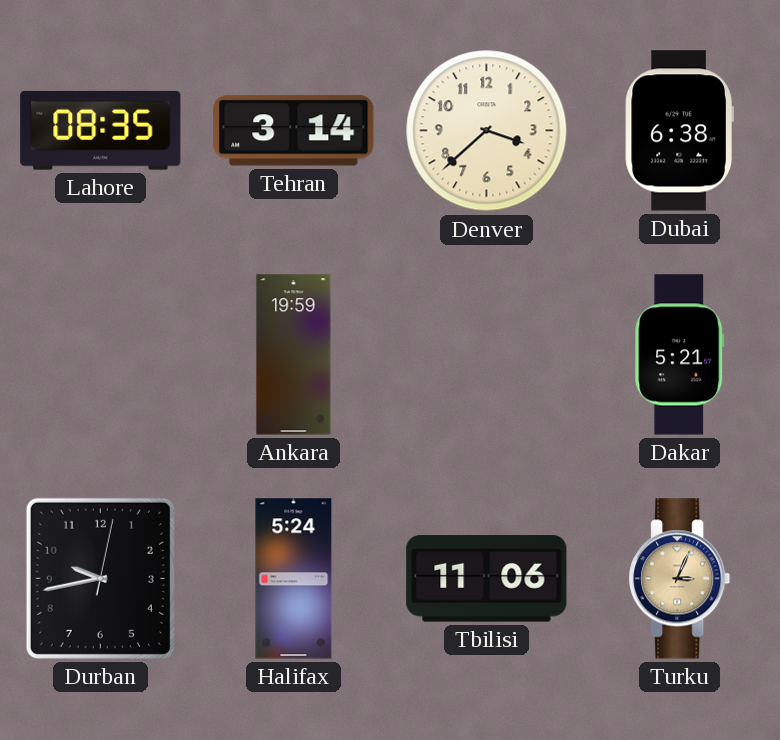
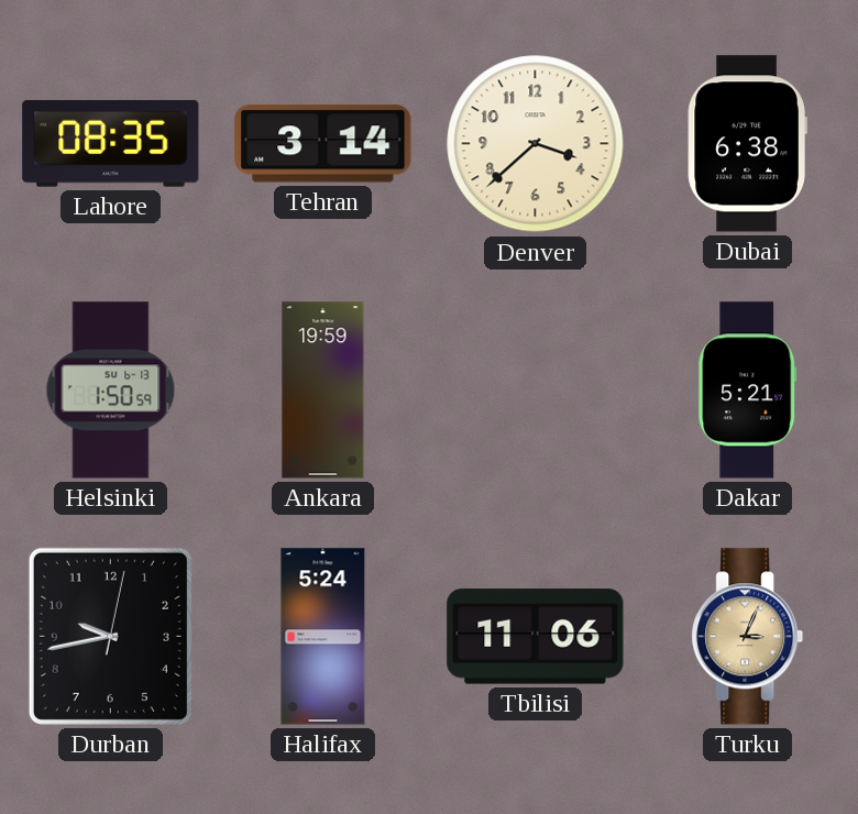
Helsinki: none -> 1:50
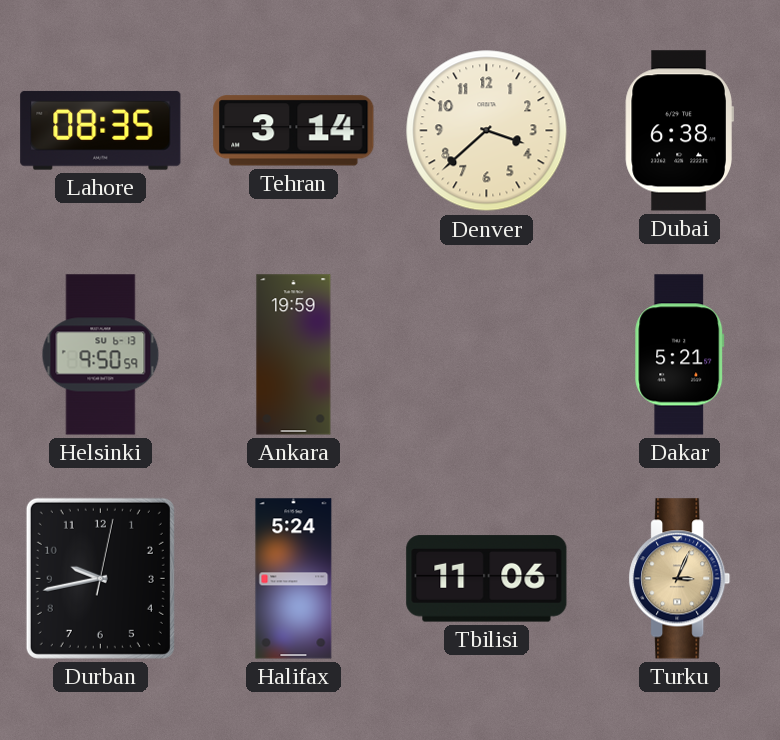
Helsinki: 1:50 -> 9:50
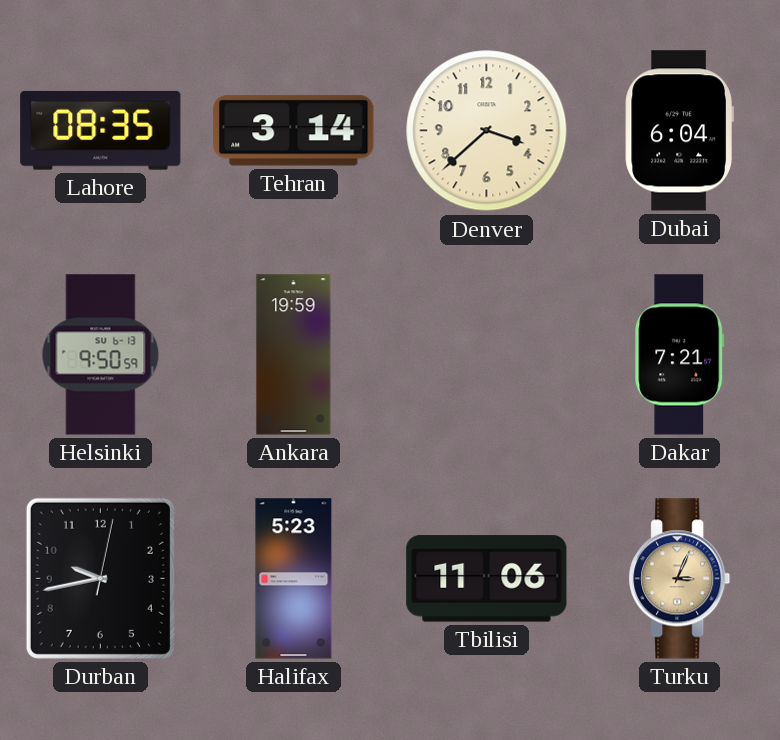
Dubai: 6:38 -> 6:04
Dakar: 5:21 -> 7:21
Halifax: 5:24 -> 5:23
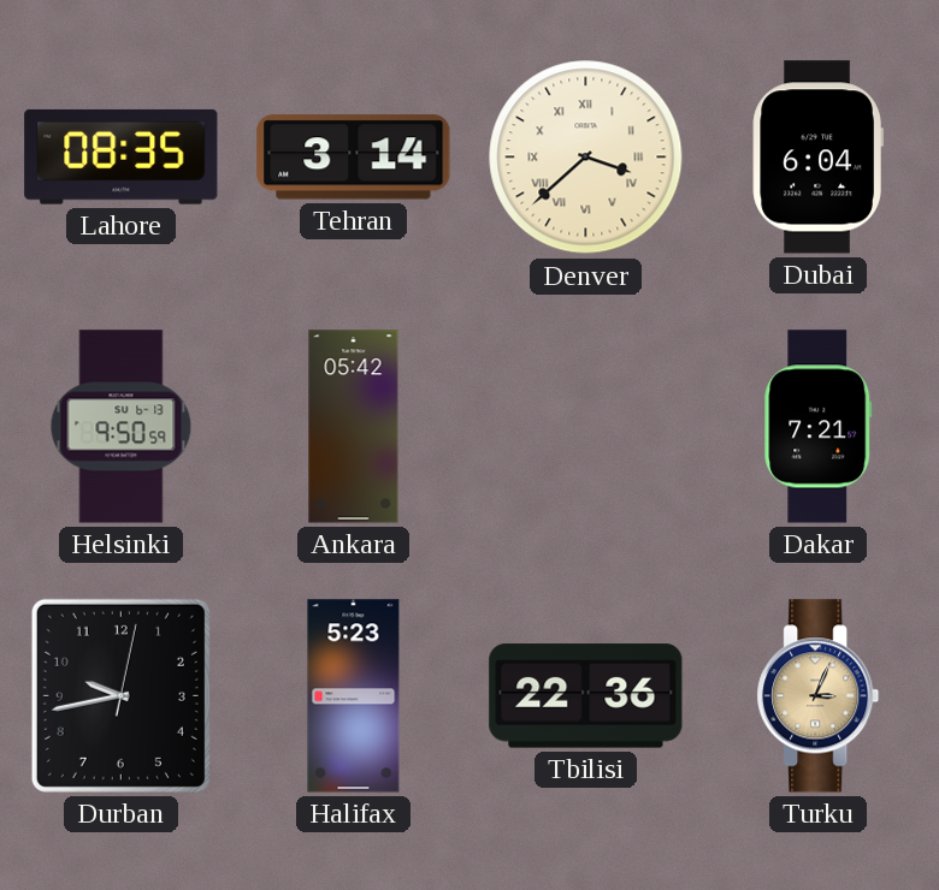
Denver numerals: Arabic -> Roman
Ankara: 19:59 -> 05:42
Tbilisi: 11:06 -> 22:36
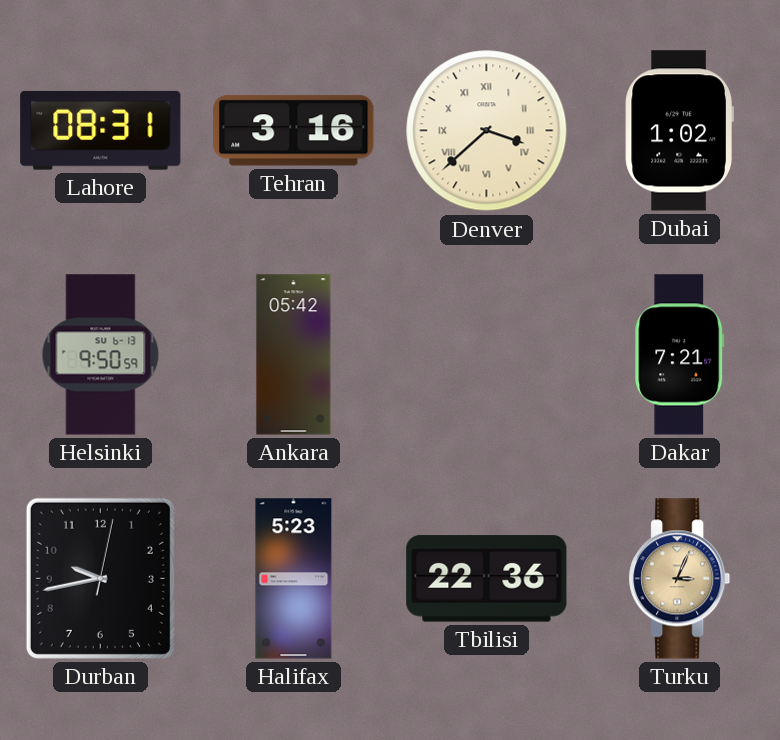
Lahore: 08:35 -> 08:31
Tehran: 3:14 -> 3:16
Dubai: 6:04 -> 1:02
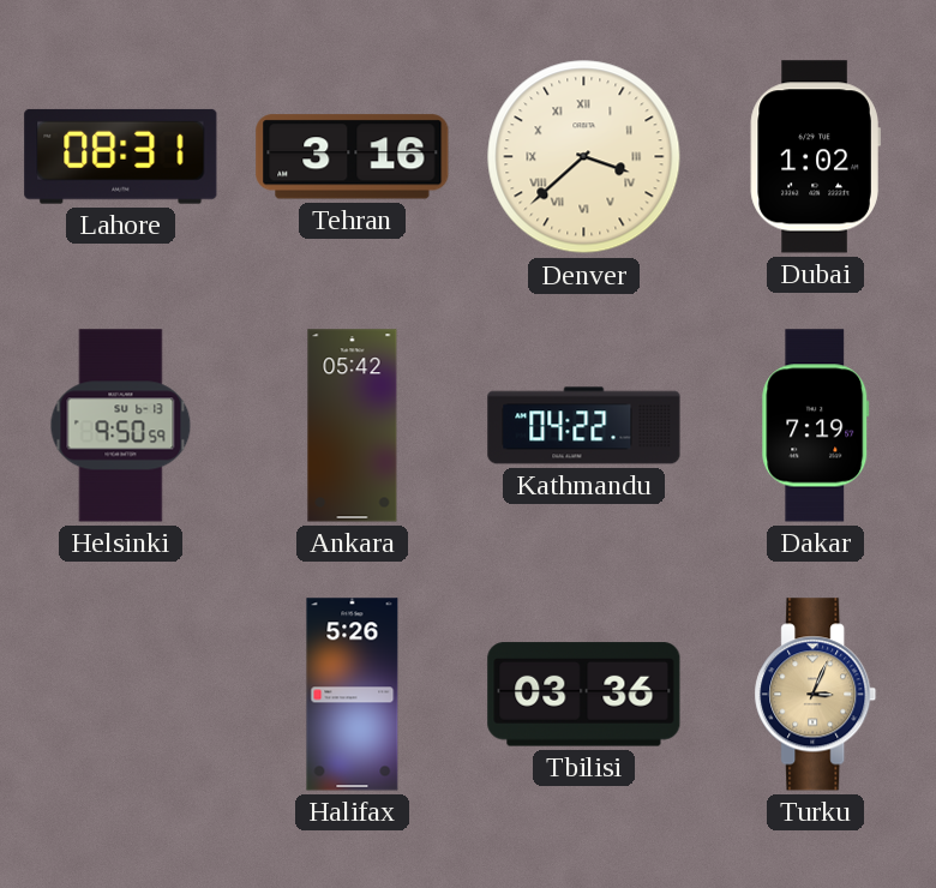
Kathmandu: none -> 04:22
Dakar: 7:21 -> 7:19
Durban: 9:43 -> none
Halifax: 5:23 -> 5:26
Tbilisi: 22:36 -> 03:36
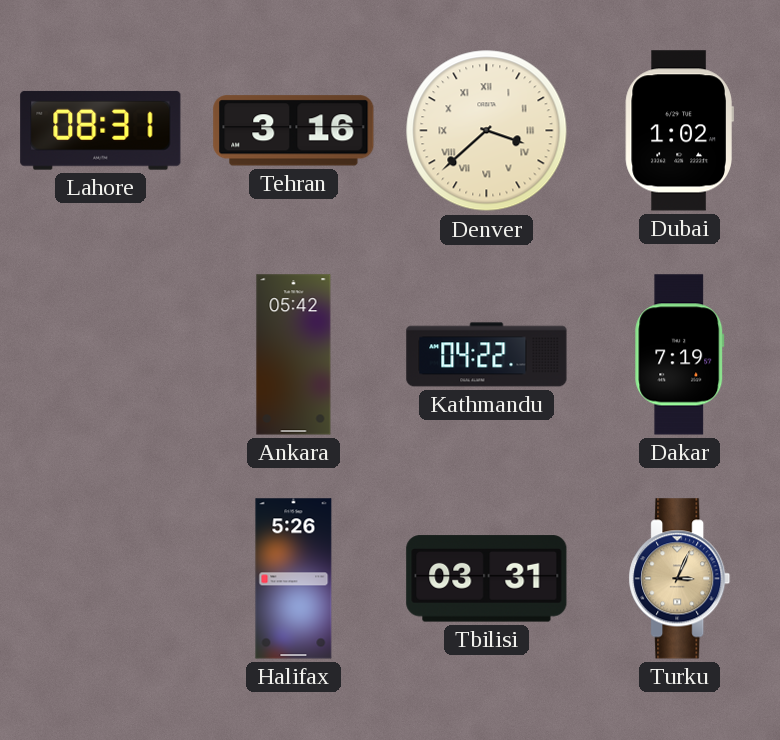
Helsinki: 9:50 -> none
Tbilisi: 03:36 -> 03:31
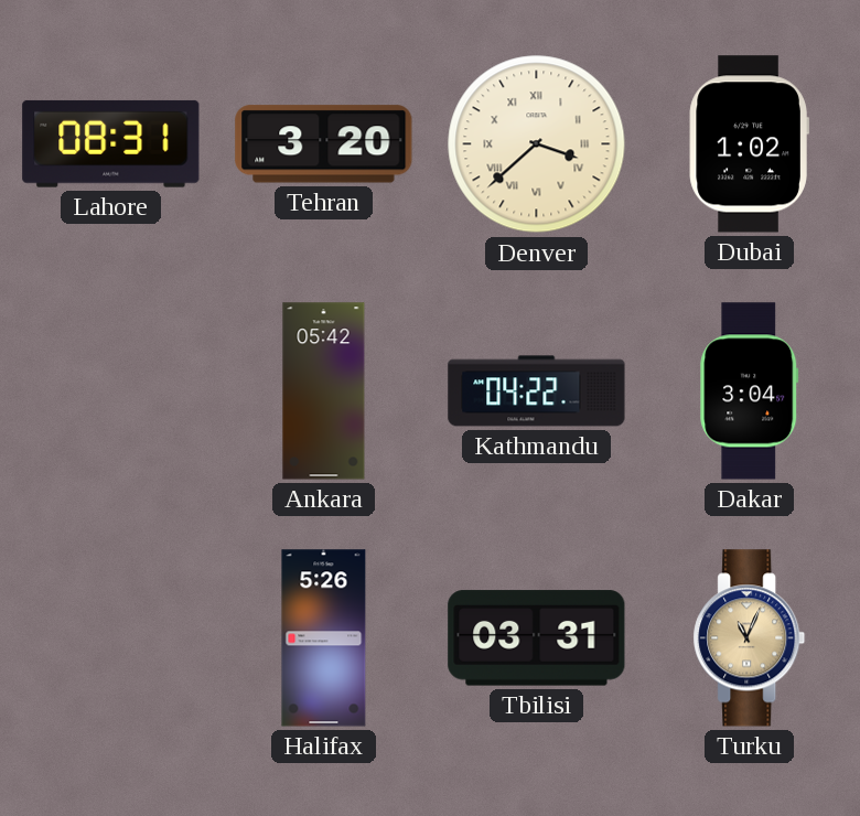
Tehran: 3:16 -> 3:20
Dakar: 7:19 -> 3:04
Turku: 3:04 -> 11:04
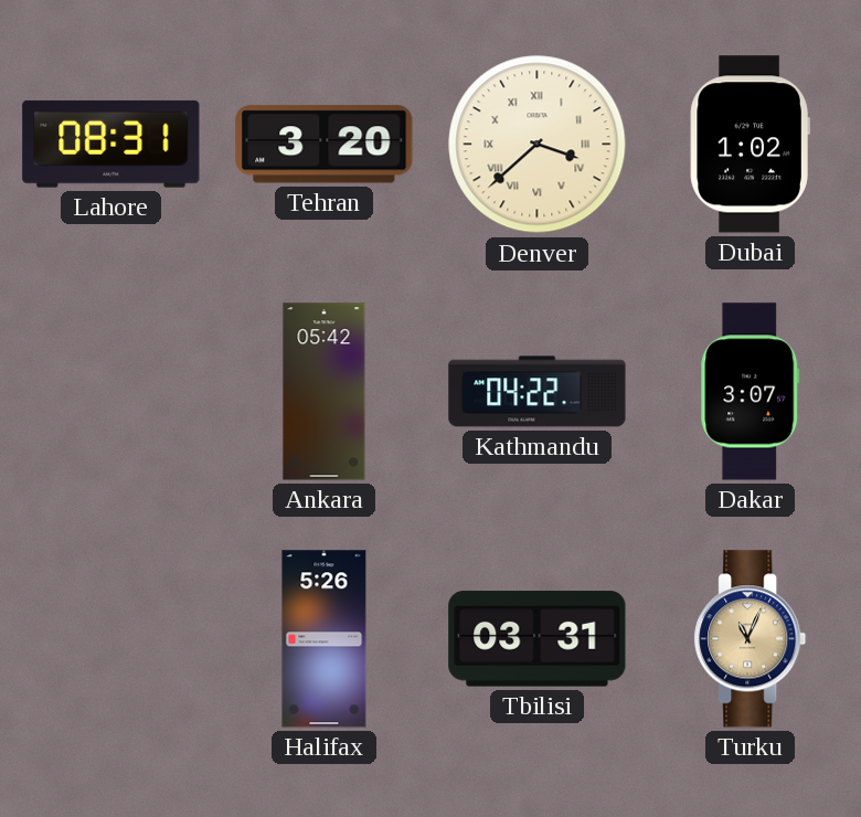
Dakar: 3:04 -> 3:07
